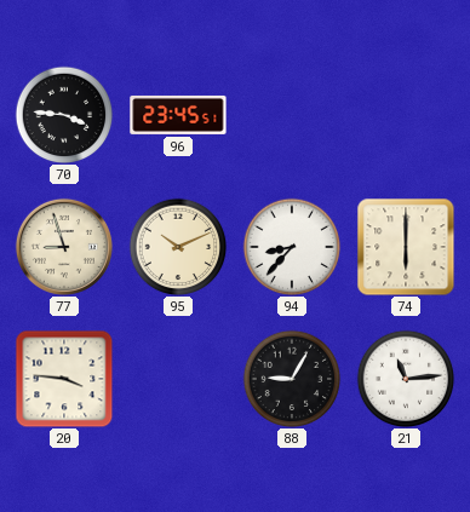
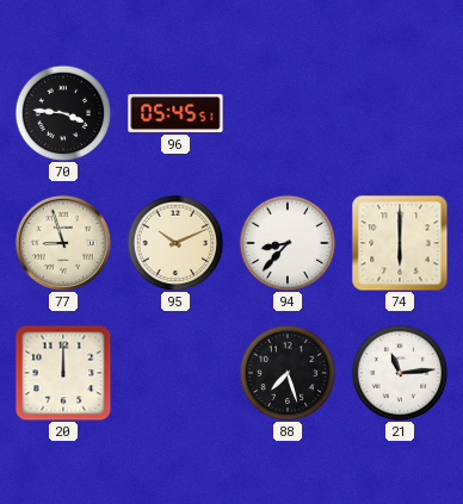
96: 23:45 -> 05:45
20: 3:46 -> 12:00
88: 9:05 -> 7:27
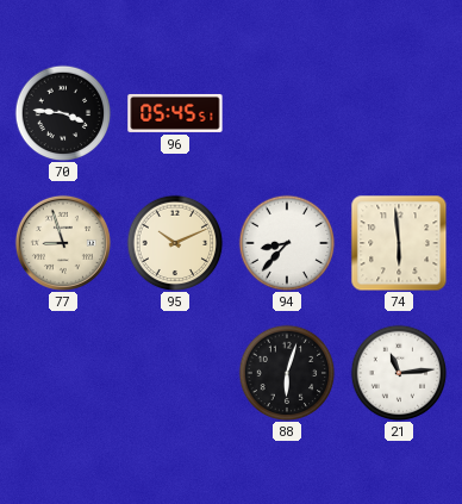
74: 6:00 -> 5:59
20: 12:00 -> none
88: 7:27 -> 6:03
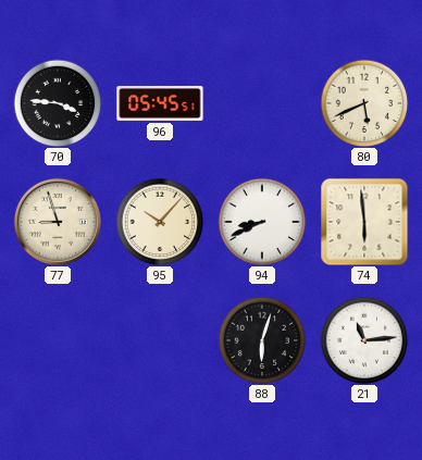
80: none -> 5:41
95: 10:11 -> 10:07
94: 8:37 -> 8:41
